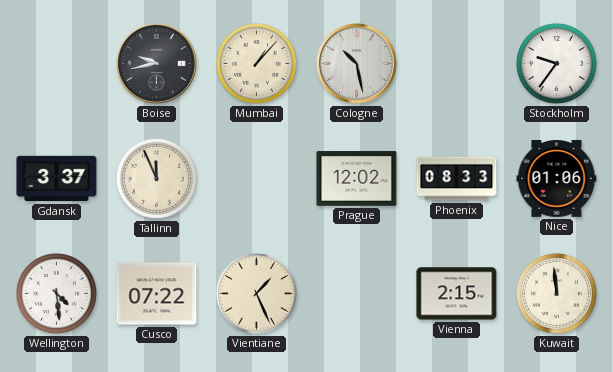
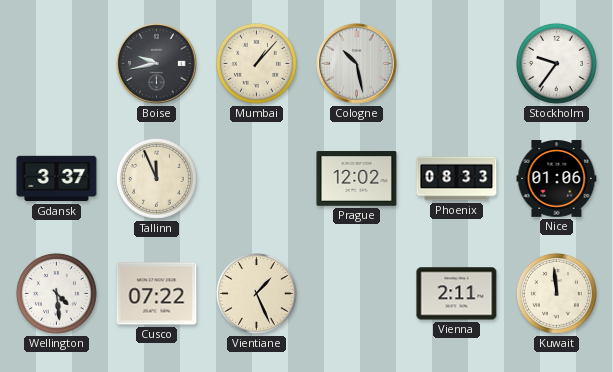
Vienna: 2:15 -> 2:11
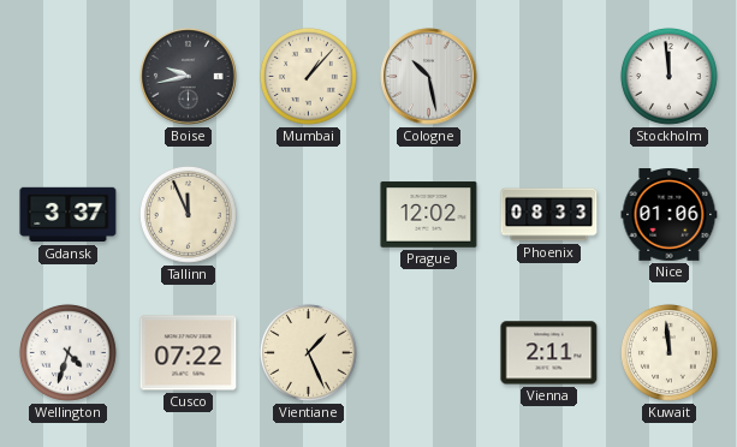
Stockholm: 9:36 -> 11:59
Wellington: 4:29 -> 4:33
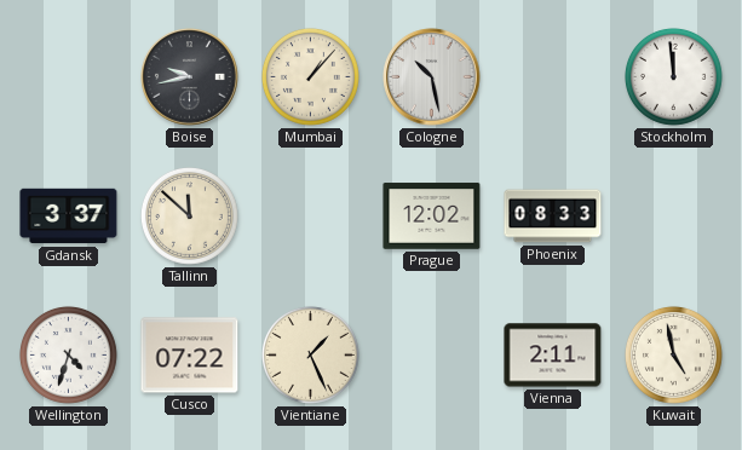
Tallinn: 11:56 -> 11:52
Nice: 01:06 -> none
Kuwait: 11:59 -> 4:58
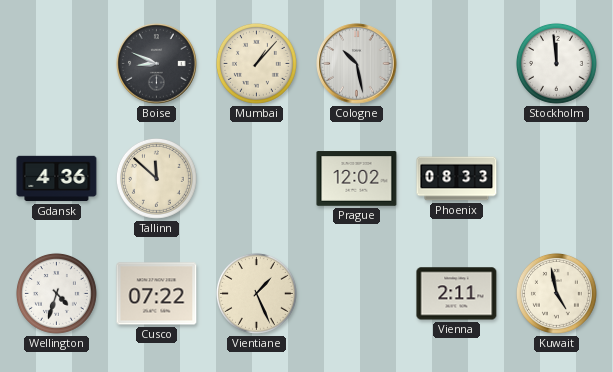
Boise: 9:43 -> 8:49
Gdansk: 3:37 -> 4:36
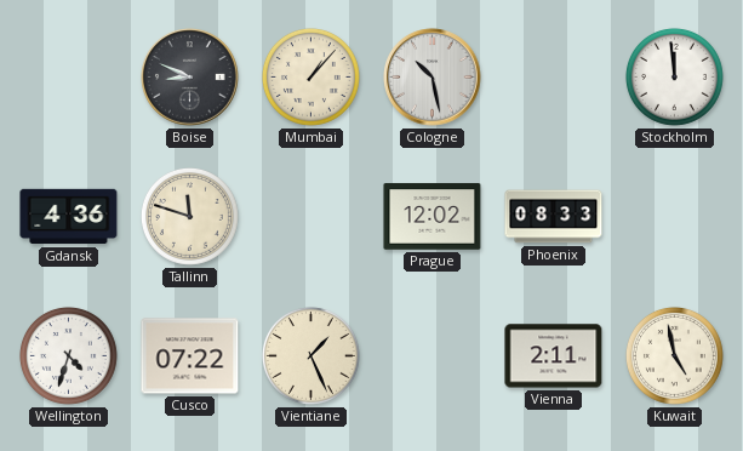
Tallinn: 11:52 -> 11:48
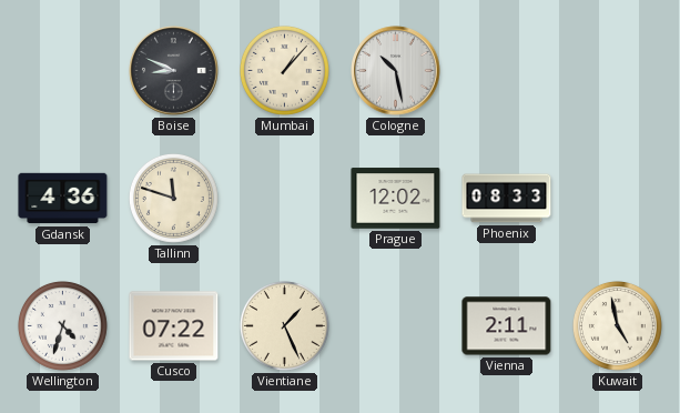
Stockholm: 11:59 -> none
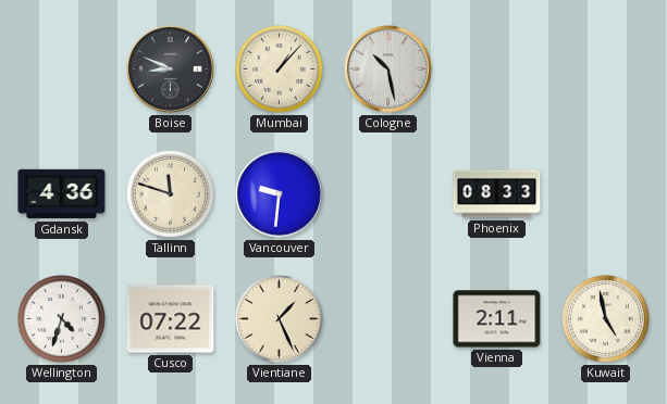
Vancouver: none -> 9:31
Prague: 12:02 -> none
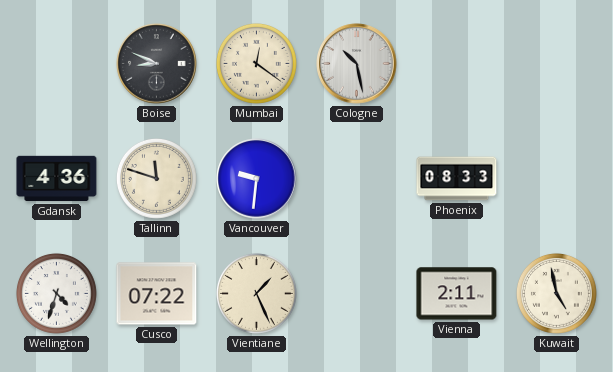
Mumbai: 1:07 -> 12:21
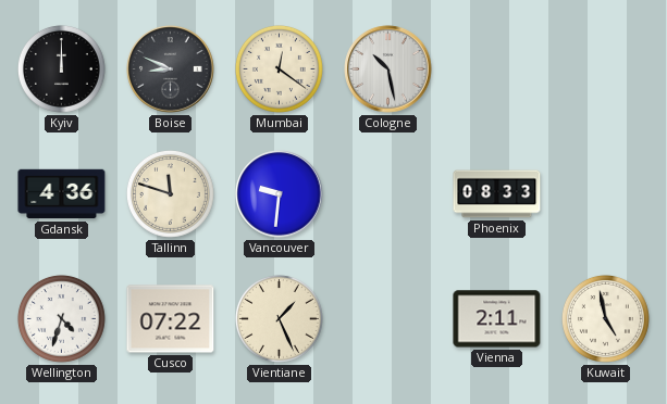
Kyiv: none -> 12:00
